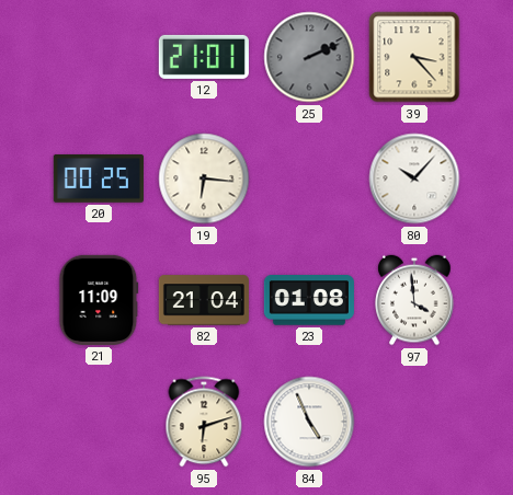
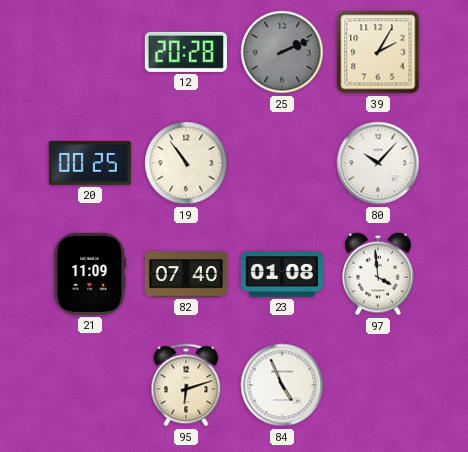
12: 21:01 -> 20:28
39: 3:23 -> 2:05
19: 6:16 -> 10:54
82: 21:04 -> 07:40
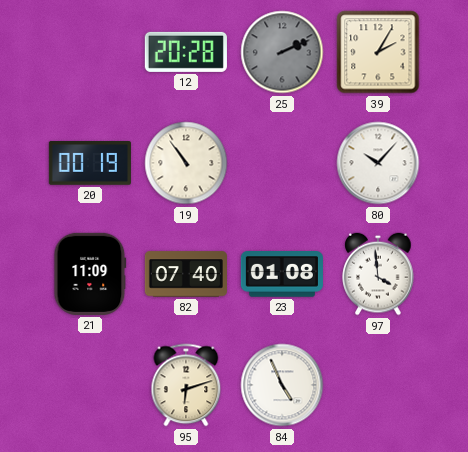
20: 00:25 -> 00:19
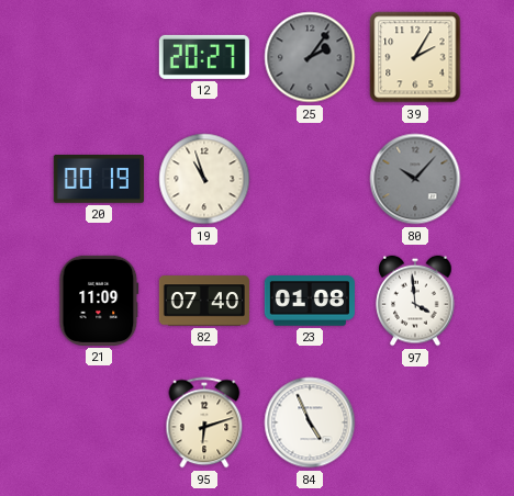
12: 20:28 -> 20:27
25: 2:11 -> 2:06
19: 10:54 -> 10:57
80 dial: white -> grey
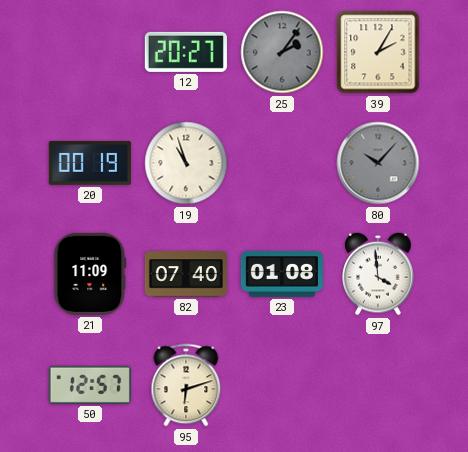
50: none -> 12:57
84: 4:56 -> none
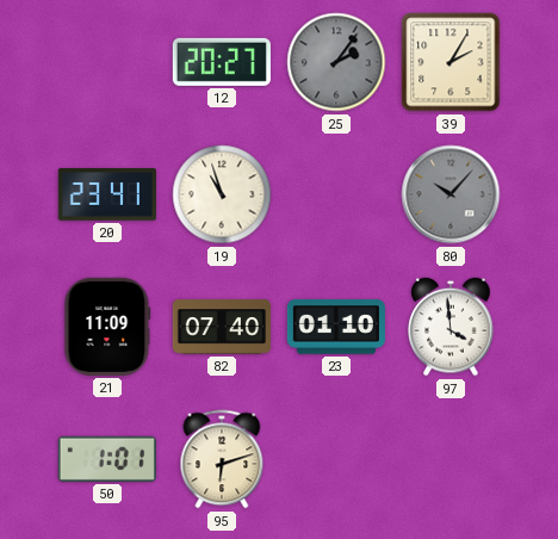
20: 00:19 -> 23:41
23: 01:08 -> 01:10
50: 12:57 -> 1:01
